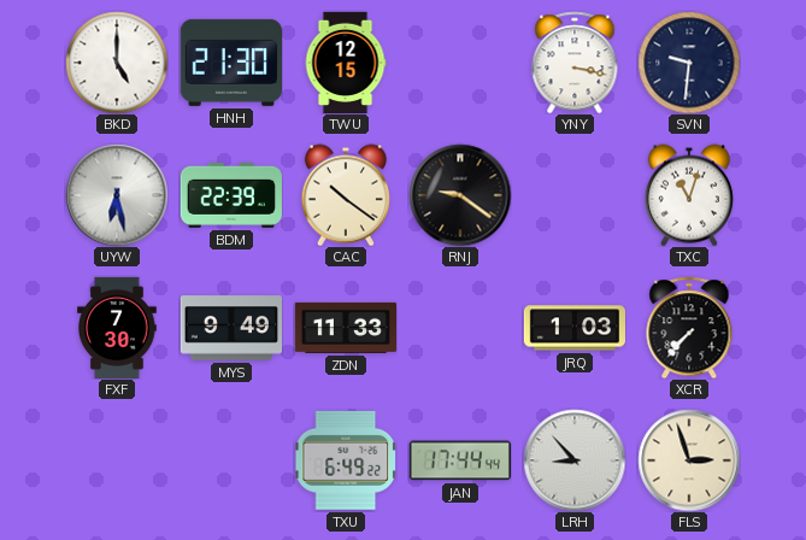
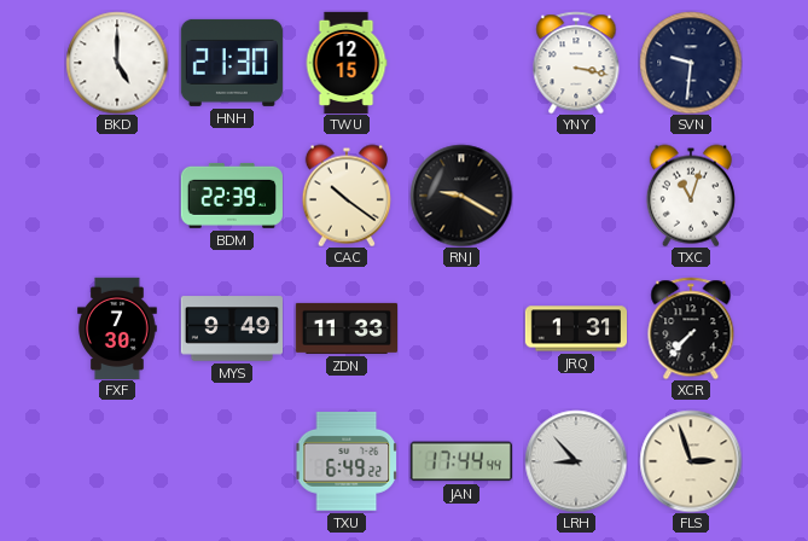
UYW: 6:28 -> none
RNJ: 9:21 -> 9:20
JRQ: 1:03 -> 1:31
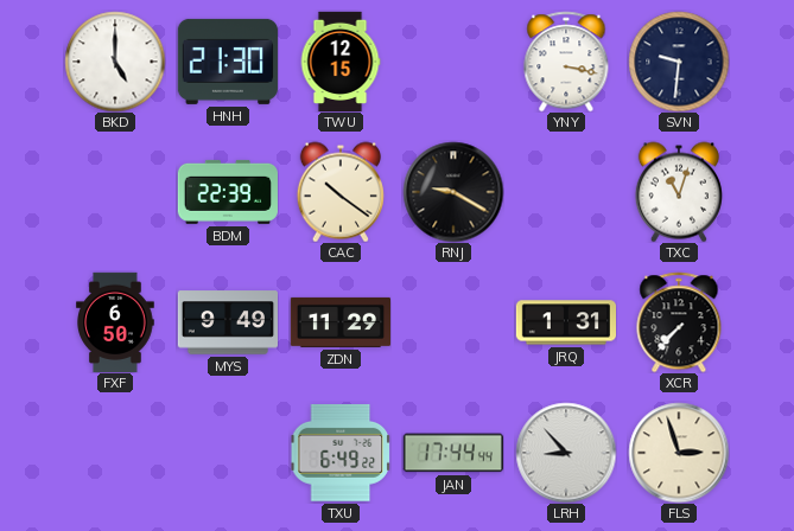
FXF: 7:30 -> 6:50
ZDN: 11:33 -> 11:29
